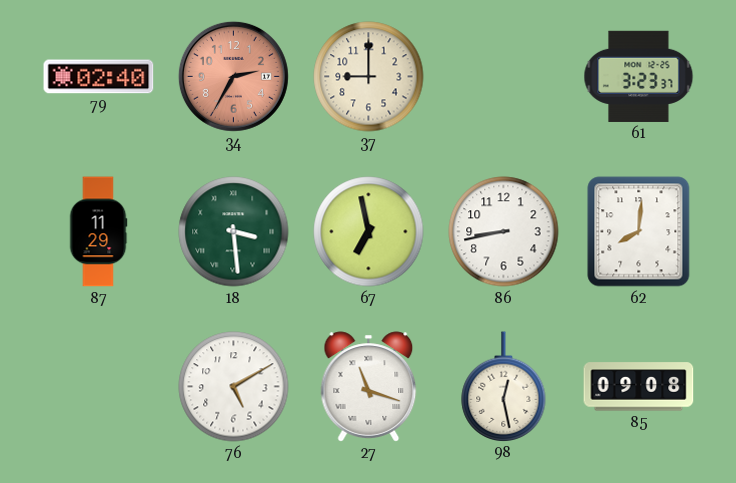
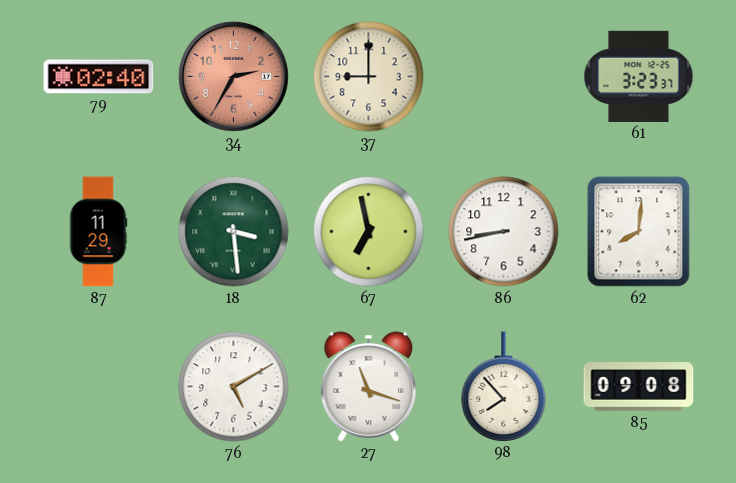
98: 12:28 -> 7:53
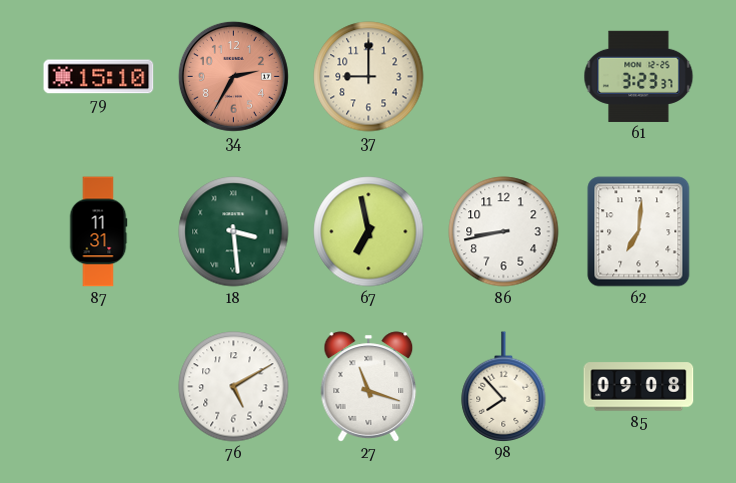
79: 02:40 -> 15:10
87: 11:29 -> 11:31
62: 8:01 -> 7:01
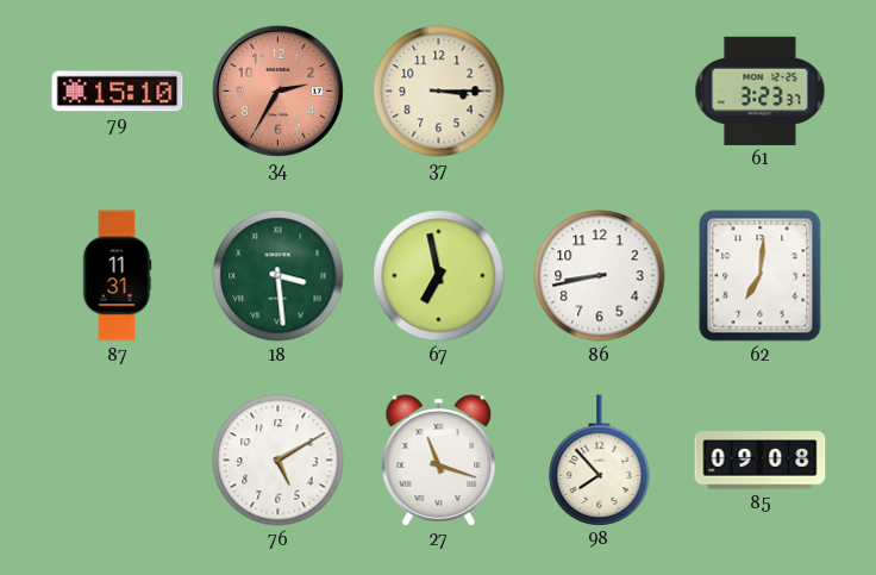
37: 9:00 -> 3:15
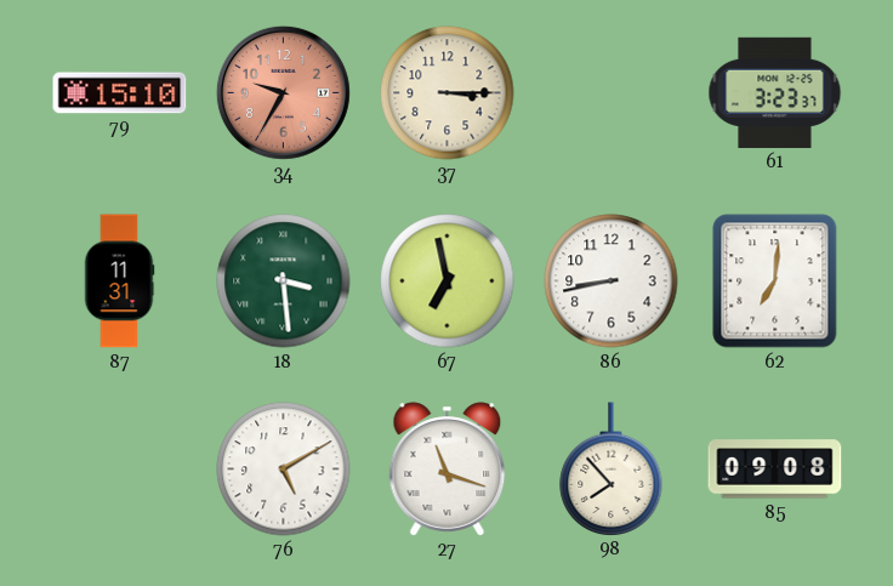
34: 2:35 -> 9:35
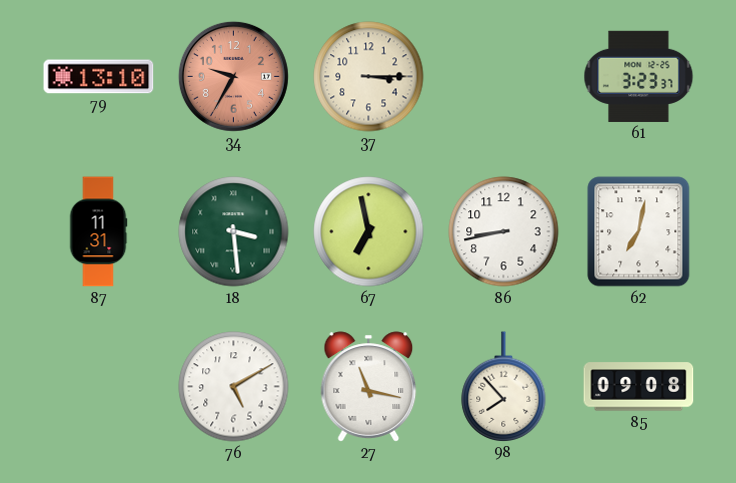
79: 15:10 -> 13:10
62: 7:01 -> 7:02
27: 11:18 -> 11:17
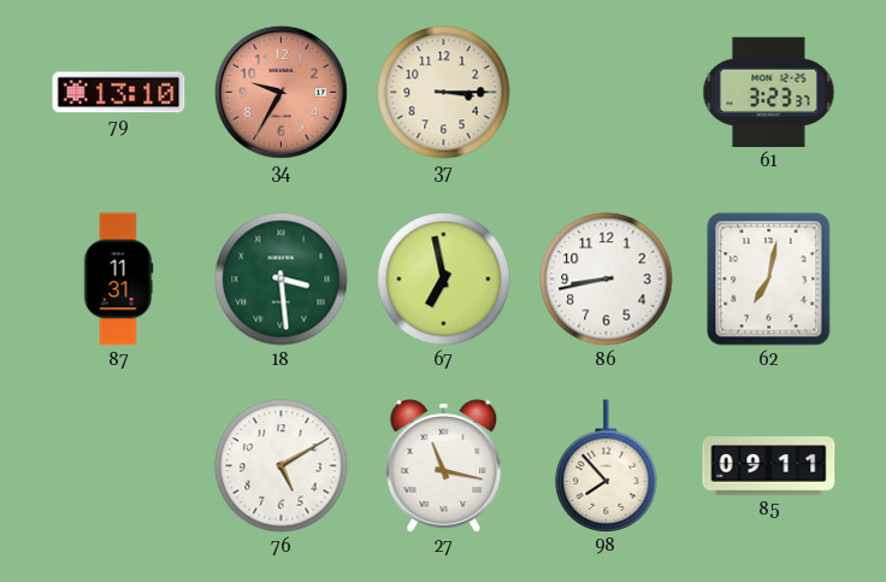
85: 09:08 -> 09:11
